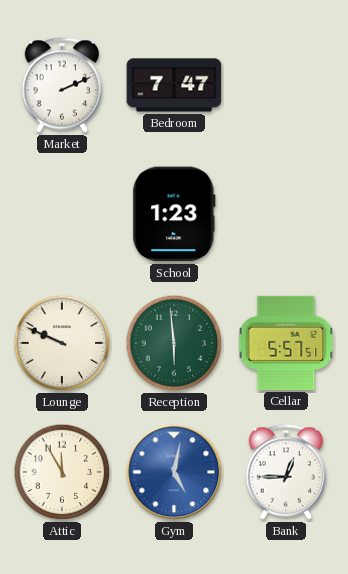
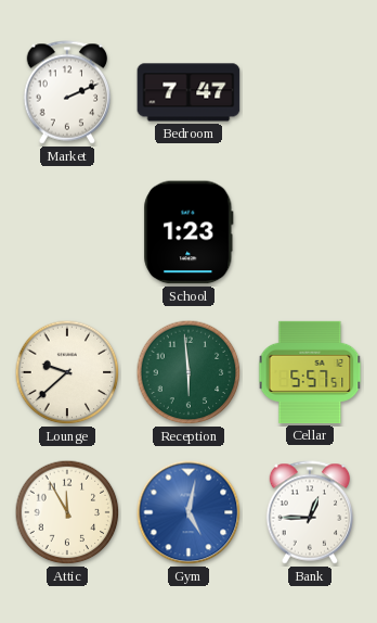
Lounge: 9:49 -> 9:38
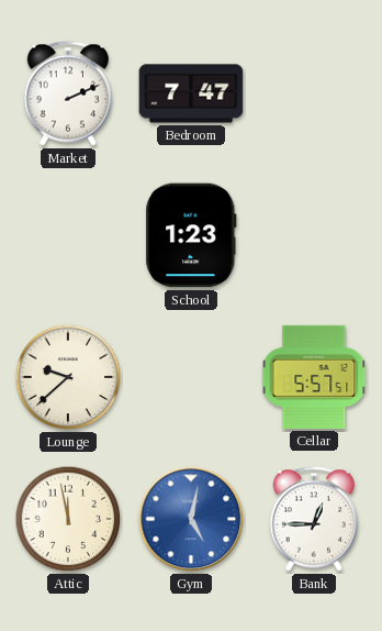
Reception: 5:59 -> none
Attic: 11:55 -> 11:58
